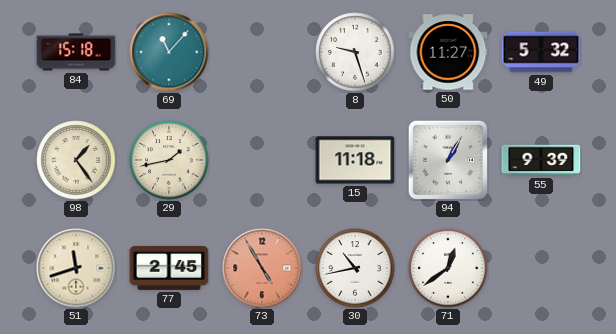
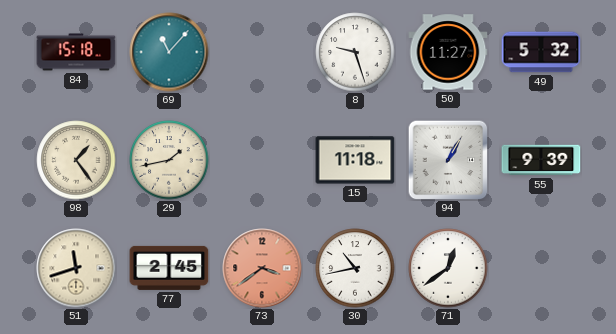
73: 4:55 -> 3:39
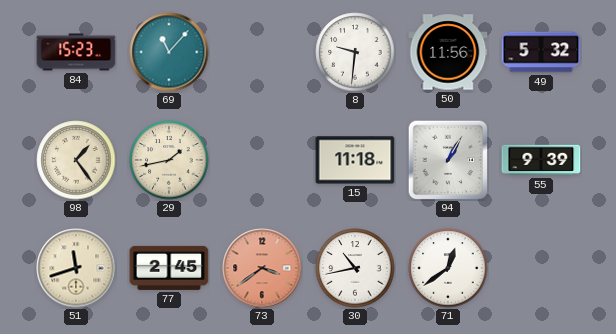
84: 15:18 -> 15:23
8: 9:27 -> 9:31
50: 11:27 -> 11:56
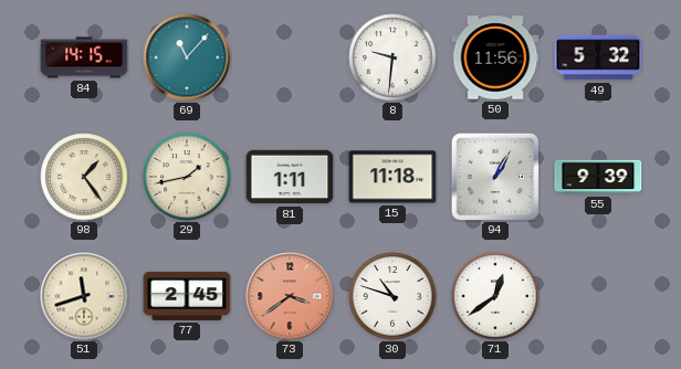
84: 15:23 -> 14:15
81: none -> 1:11
30: 10:43 -> 10:48
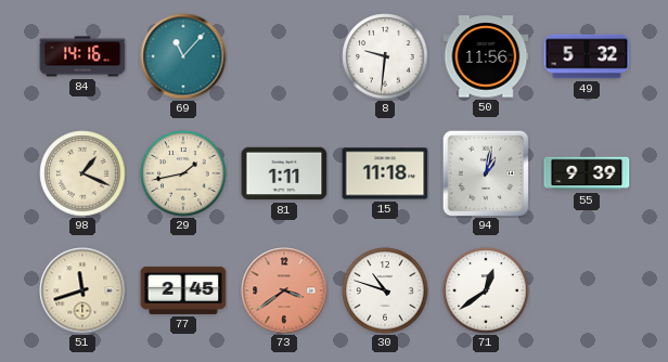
84: 14:15 -> 14:16
98: 1:24 -> 1:19
94: 1:05 -> 1:02
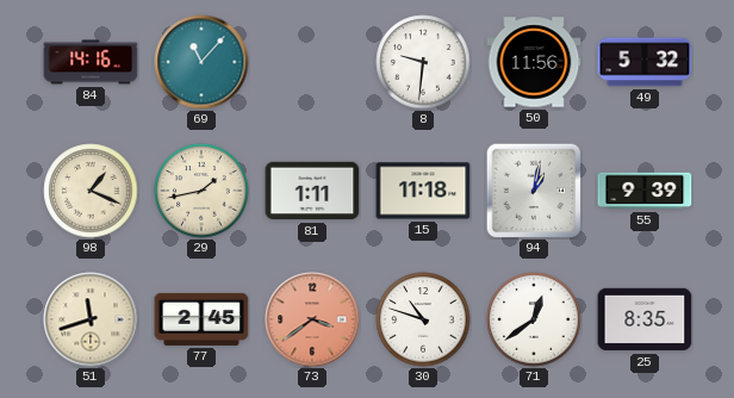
25: none -> 8:35
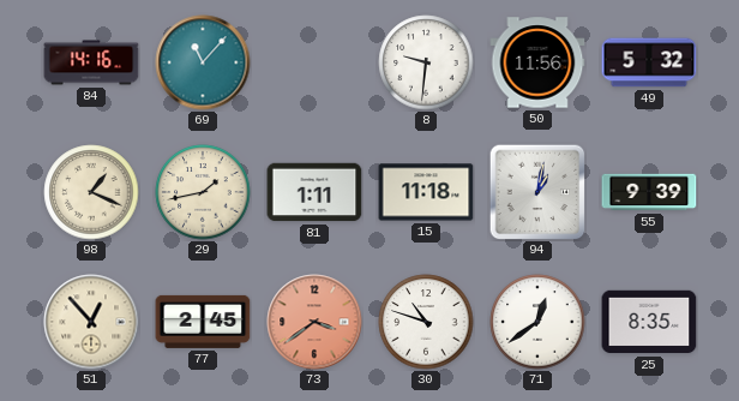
51: 11:42 -> 12:53
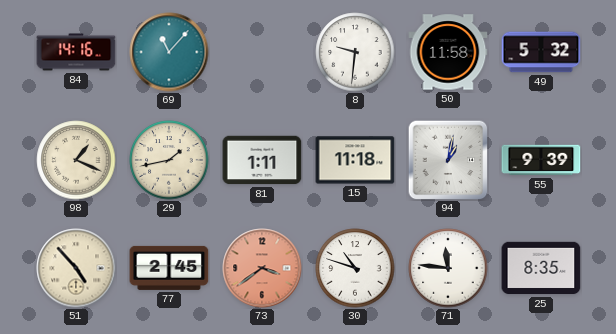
50: 11:56 -> 11:58
51: 12:53 -> 4:53
71: 12:39 -> 11:46
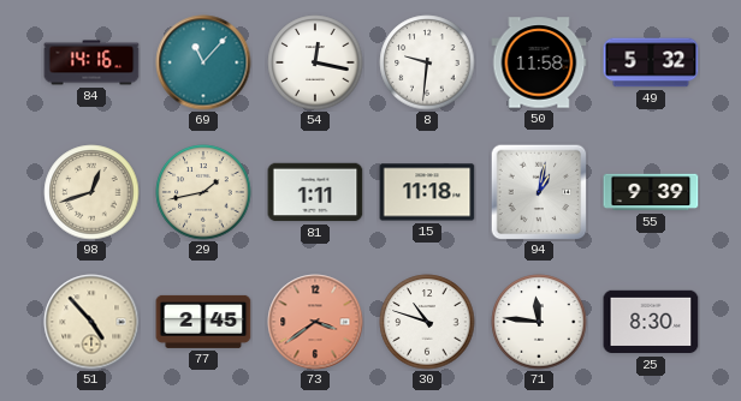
54: none -> 12:17
98: 1:19 -> 12:42
25: 8:35 -> 8:30
